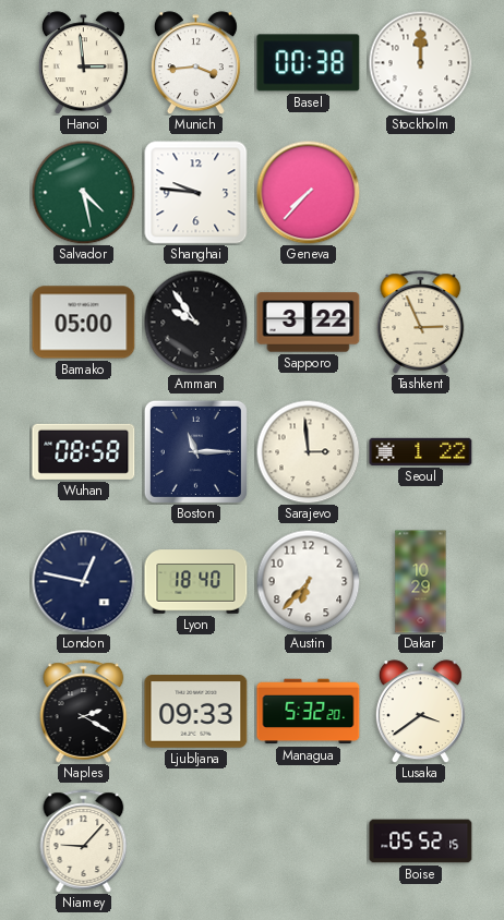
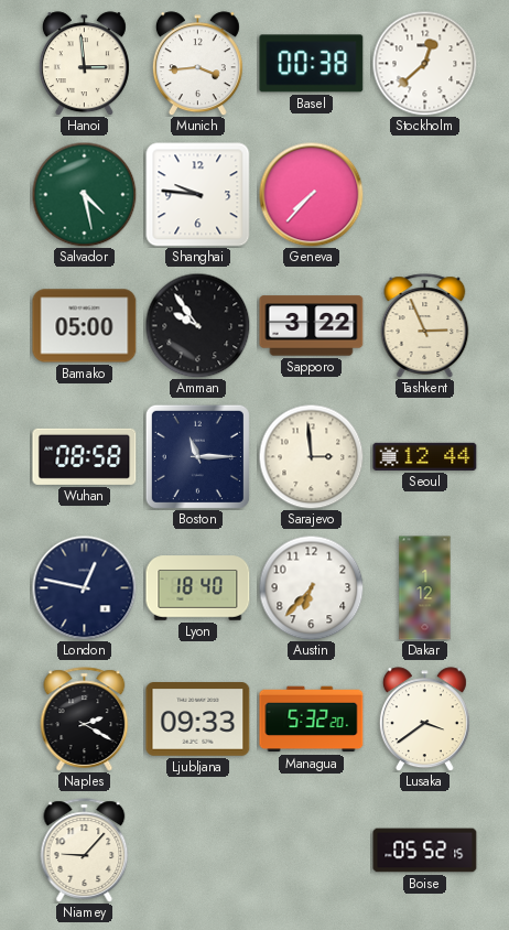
Stockholm: 12:00 -> 12:38
Seoul: 1:22 -> 12:44
Dakar: 10:29 -> 1:12
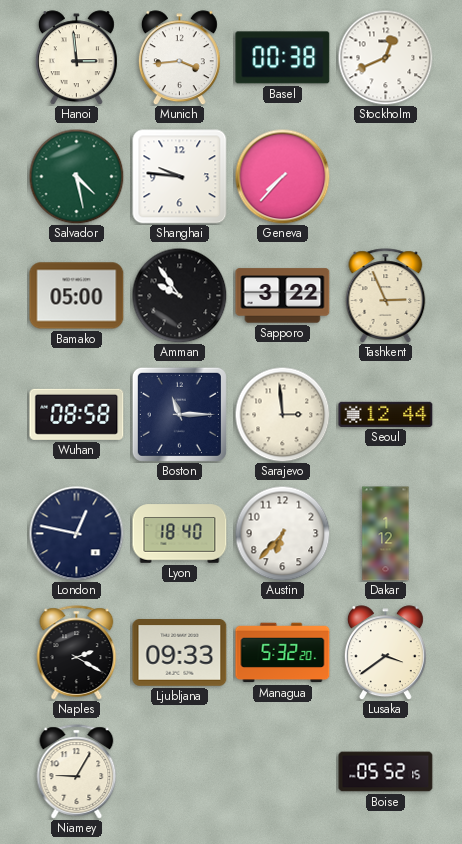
Stockholm: 12:38 -> 12:41
Niamey: 9:07 -> 9:05
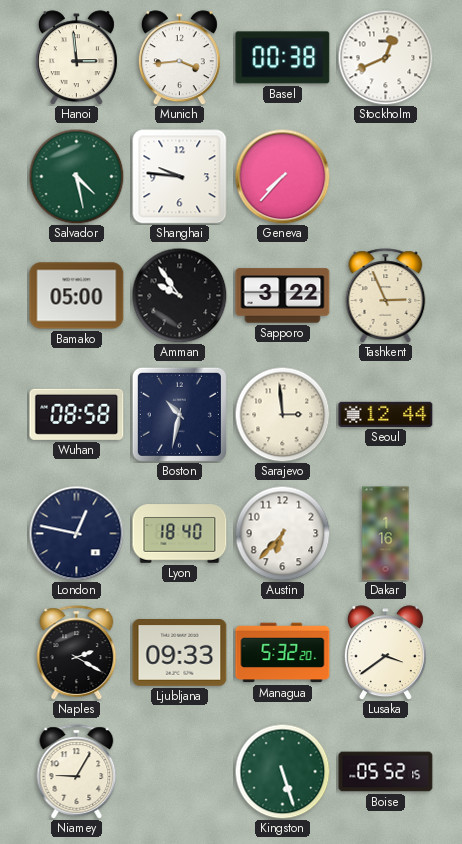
Boston: 11:15 -> 10:32
Dakar: 1:12 -> 1:16
Kingston: none -> 5:27
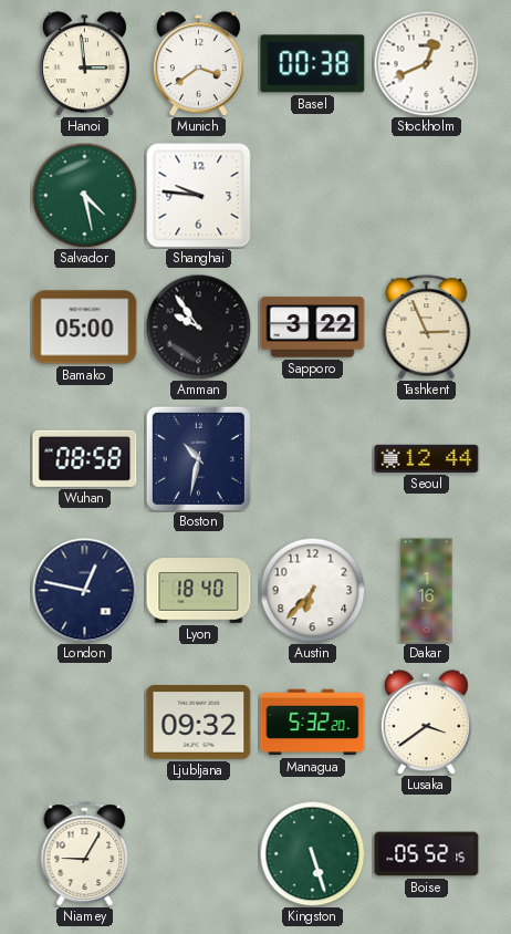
Munich: 3:44 -> 3:39
Geneva: 7:37 -> none
Sarajevo: 2:59 -> none
Naples: 2:20 -> none
Ljubljana: 09:33 -> 09:32
